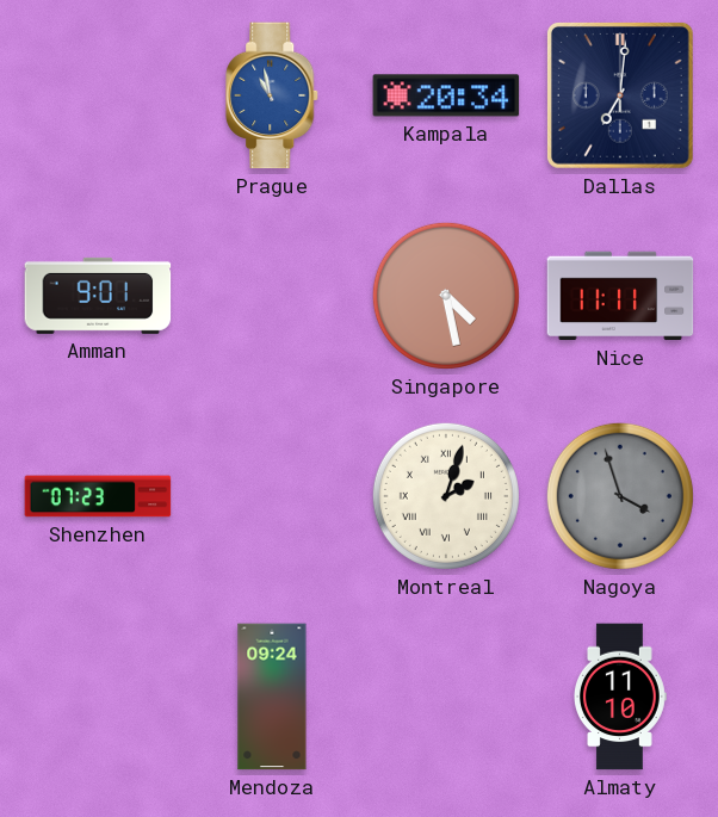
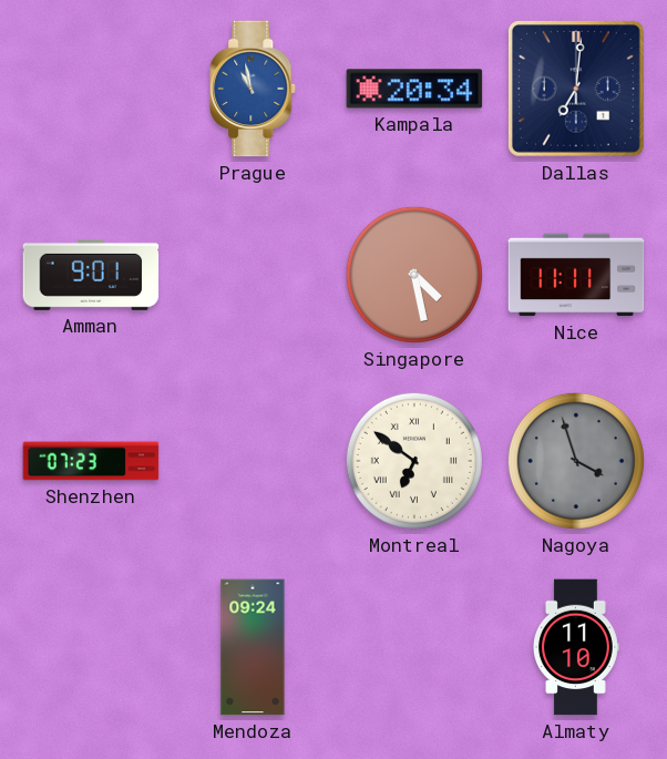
Montreal: 2:03 -> 6:51
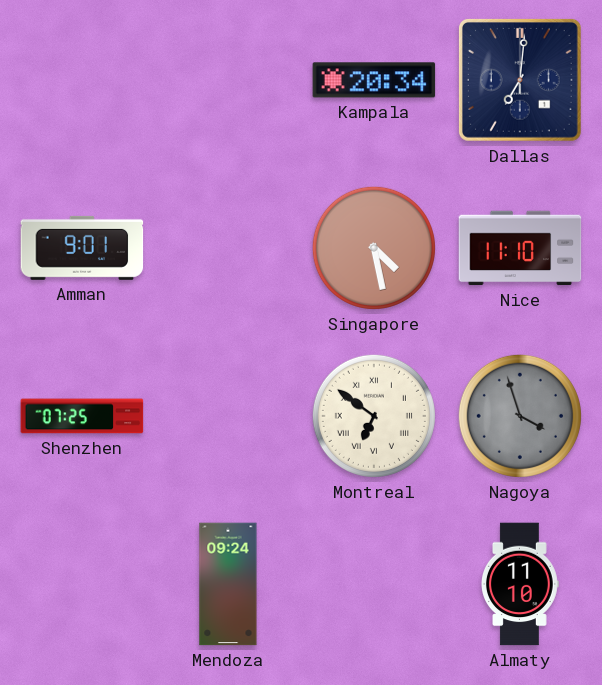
Prague: 10:58 -> none
Nice: 11:11 -> 11:10
Shenzhen: 07:23 -> 07:25
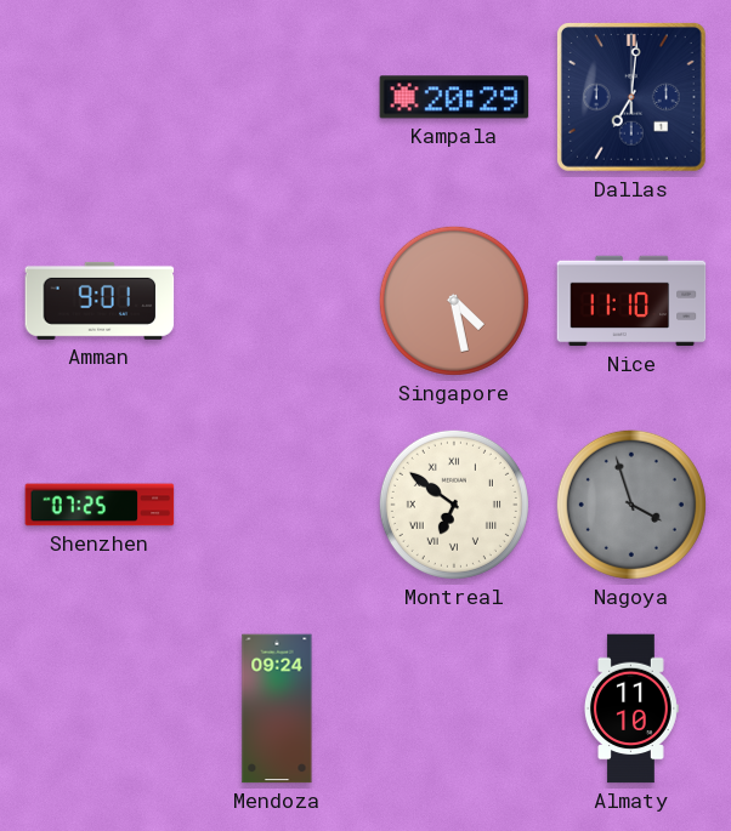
Kampala: 20:34 -> 20:29
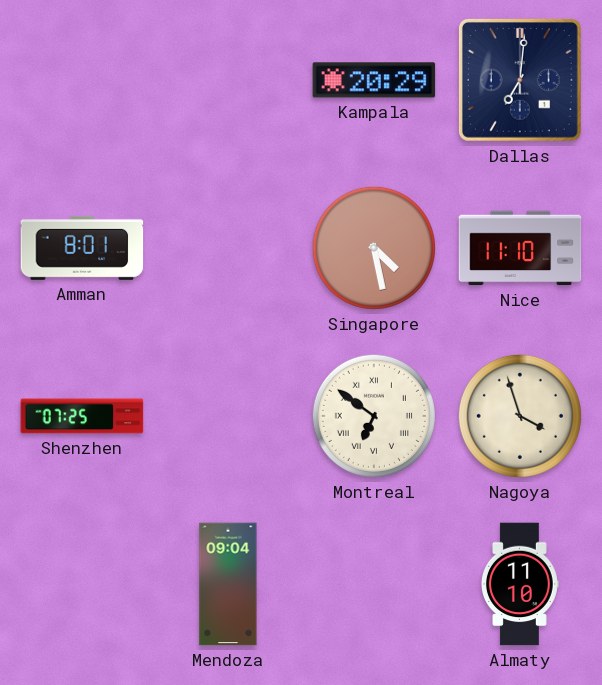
Amman: 9:01 -> 8:01
Nagoya dial: grey -> cream
Mendoza: 09:24 -> 09:04
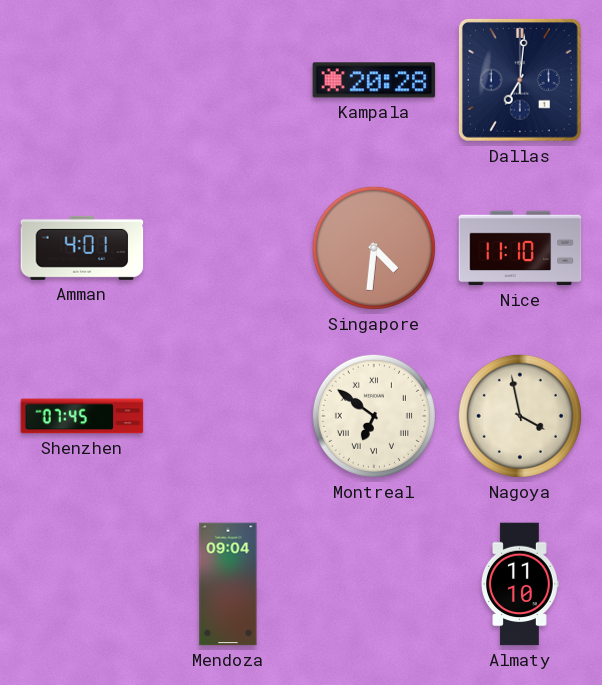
Kampala: 20:29 -> 20:28
Amman: 8:01 -> 4:01
Singapore: 4:28 -> 4:31
Shenzhen: 07:25 -> 07:45
Nagoya: 3:57 -> 3:58
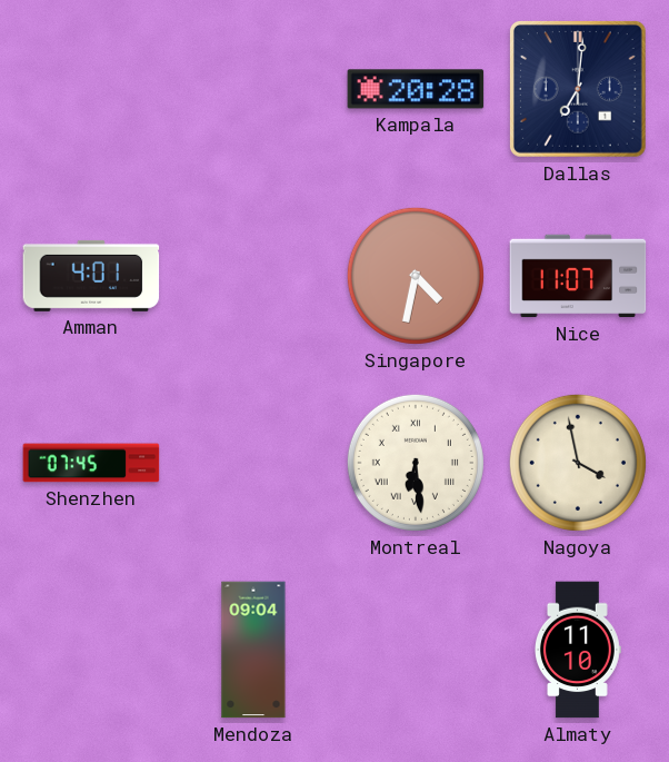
Singapore: 4:31 -> 4:32
Nice: 11:10 -> 11:07
Montreal: 6:51 -> 6:29
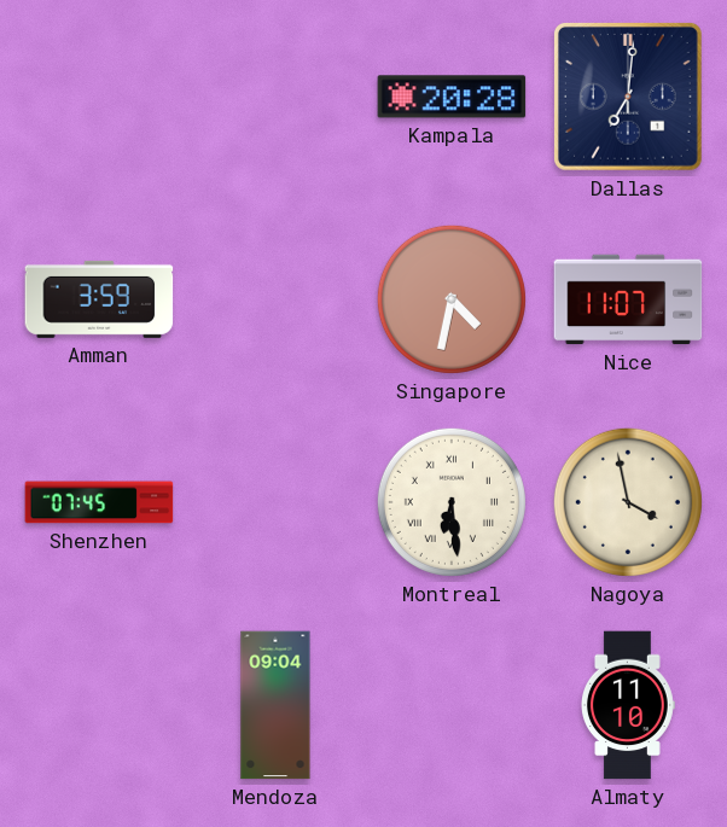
Amman: 4:01 -> 3:59
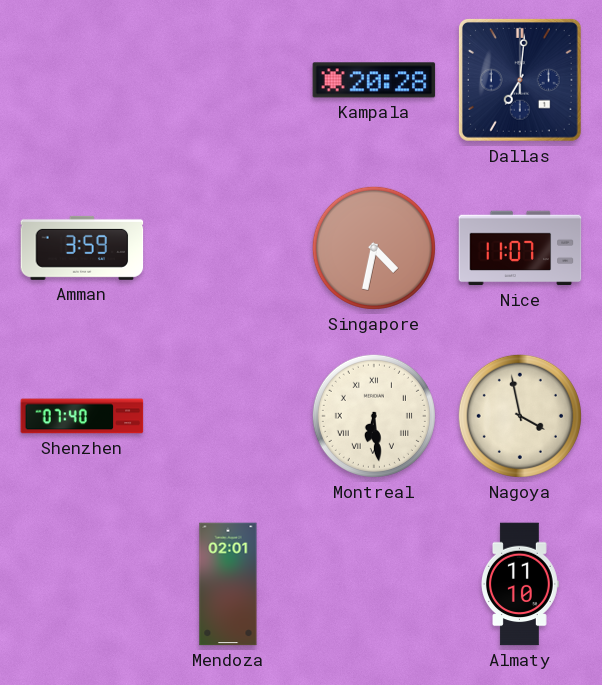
Shenzhen: 07:45 -> 07:40
Mendoza: 09:04 -> 02:01
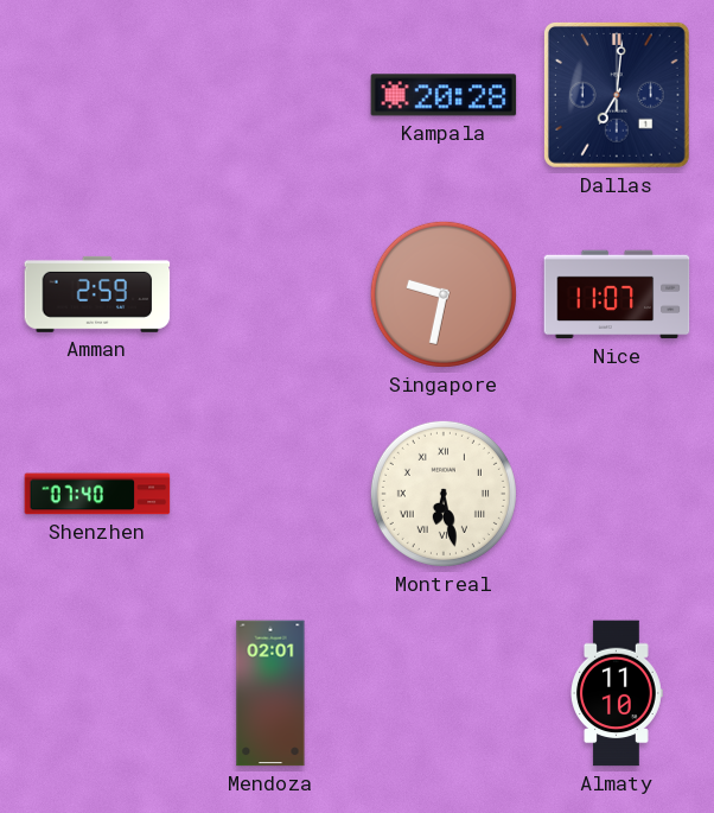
Amman: 3:59 -> 2:59
Singapore: 4:32 -> 9:32
Montreal: 6:29 -> 6:28
Nagoya: 3:58 -> none
